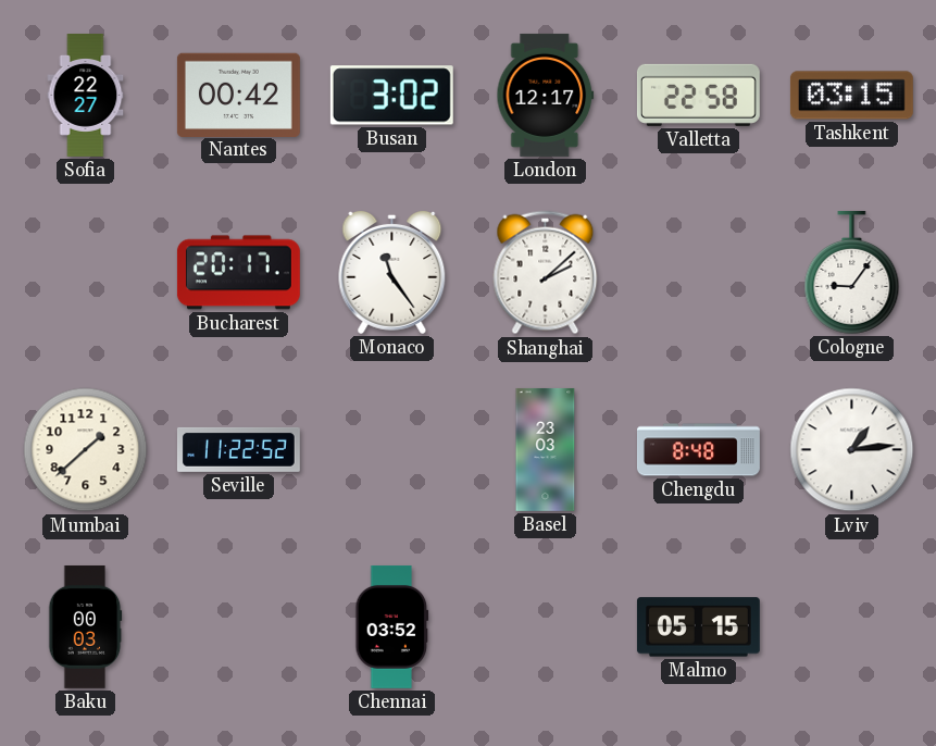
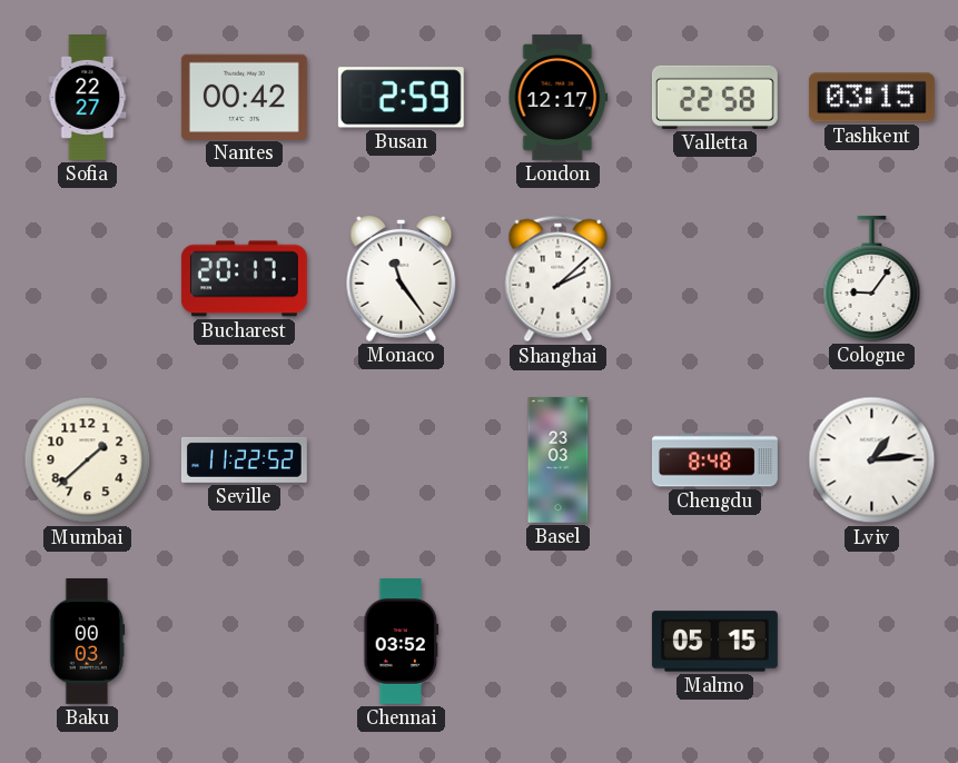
Busan: 3:02 -> 2:59
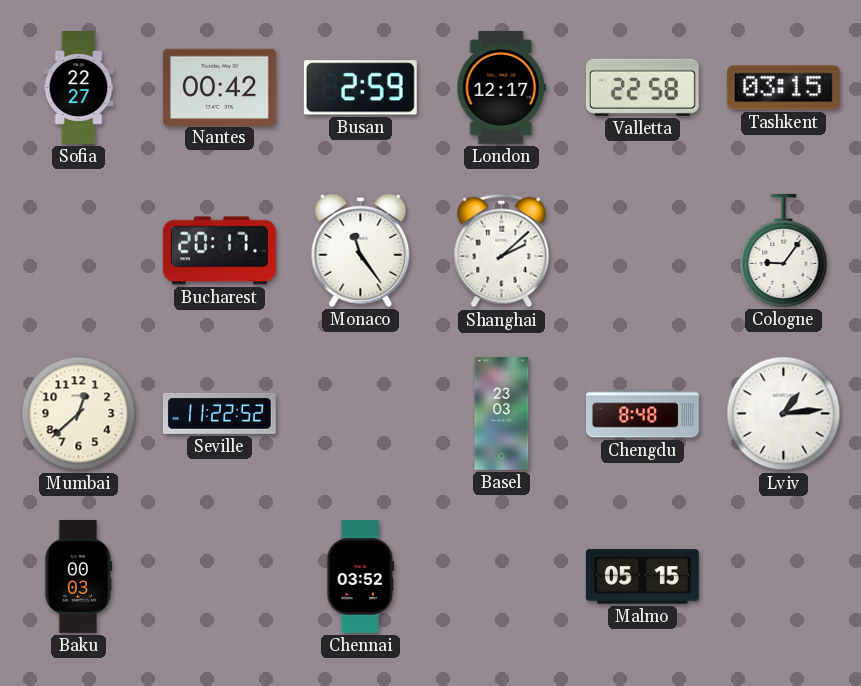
Mumbai: 1:38 -> 12:38
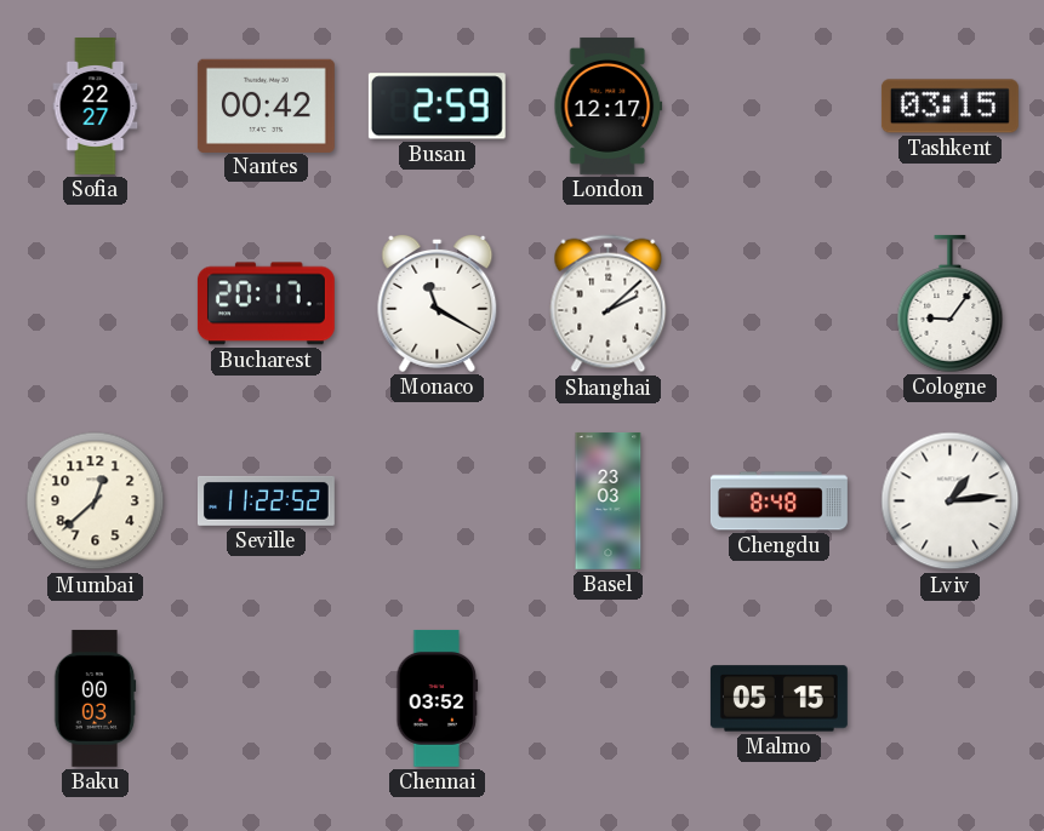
Valletta: 22:58 -> none
Monaco: 11:24 -> 11:20
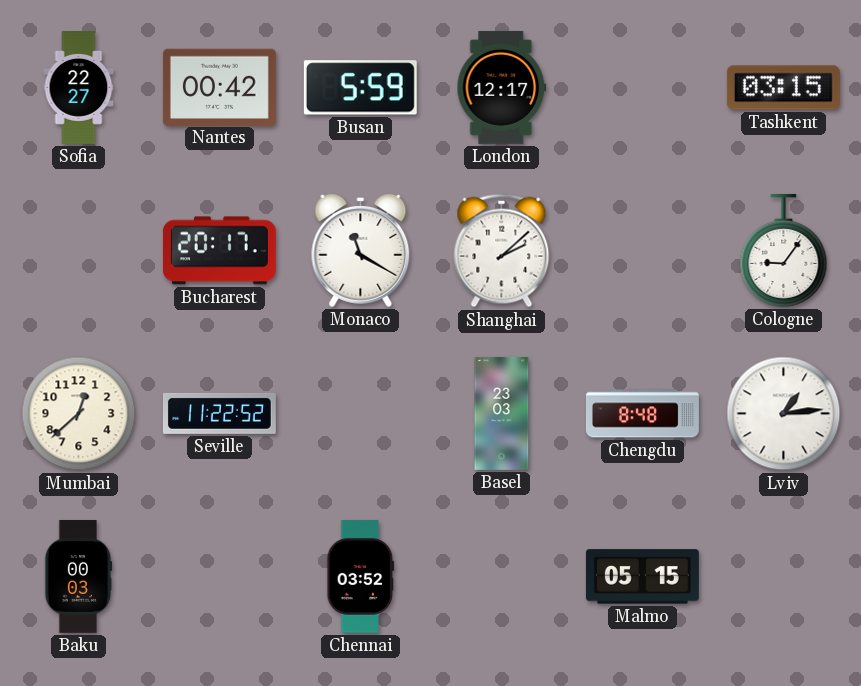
Busan: 2:59 -> 5:59
